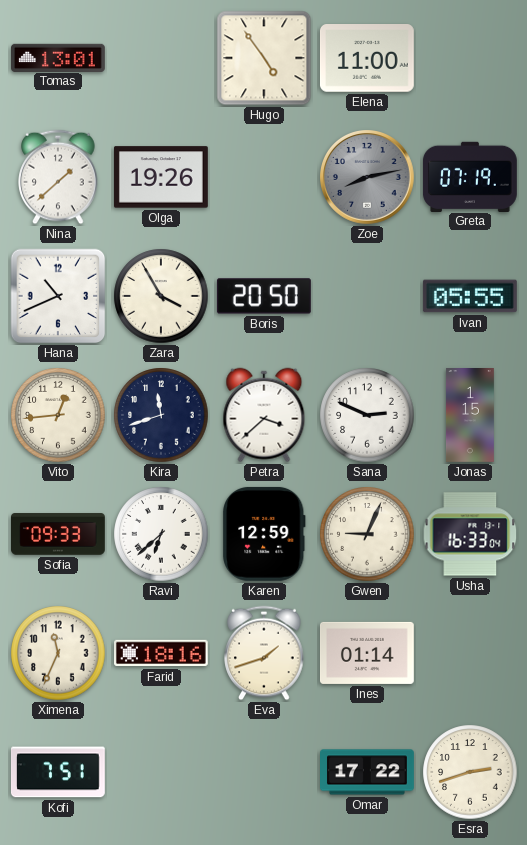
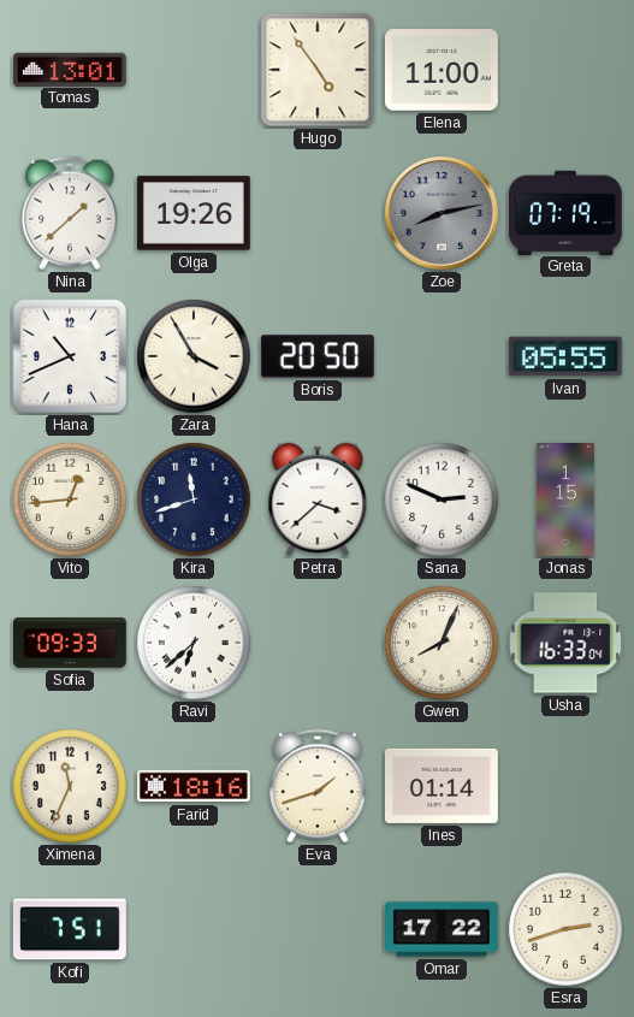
Karen: 12:59 -> none
Gwen: 9:04 -> 8:04
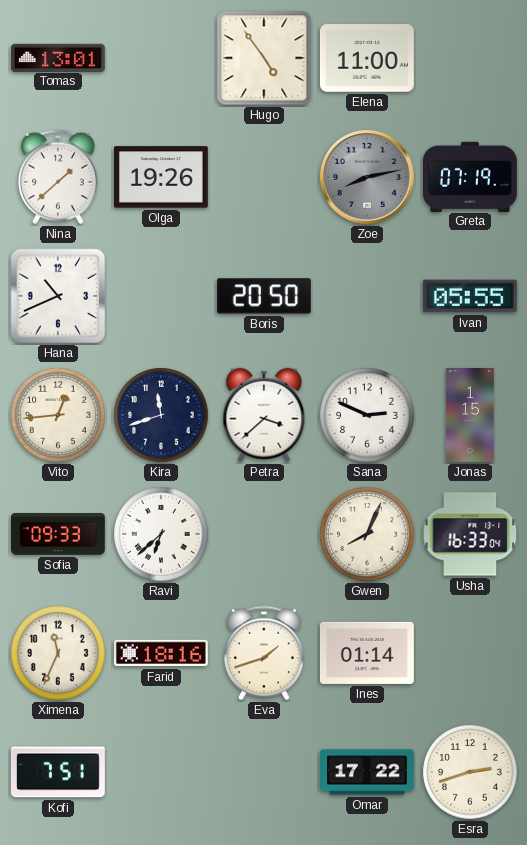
Zara: 3:55 -> none
